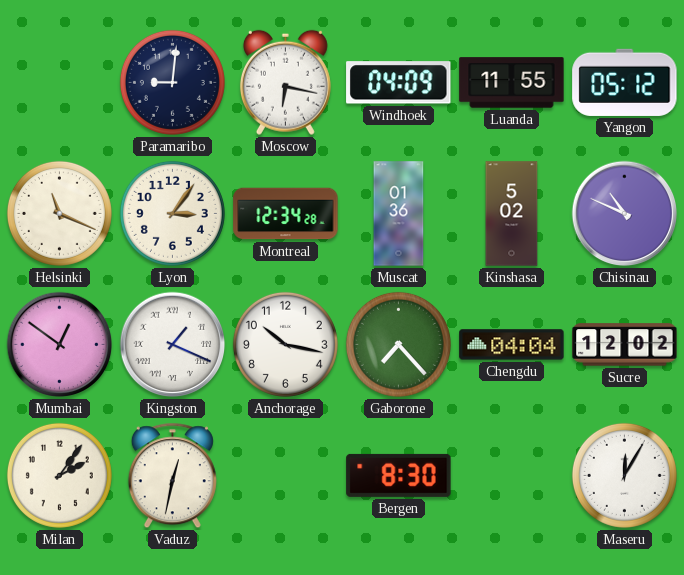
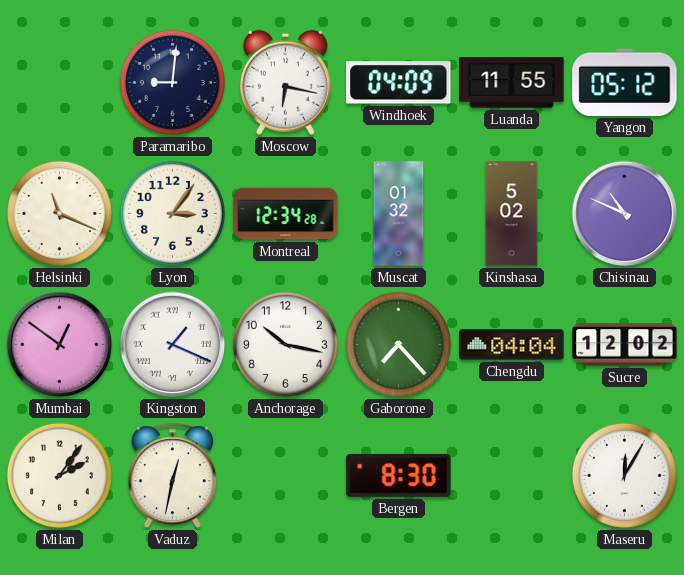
Muscat: 01:36 -> 01:32
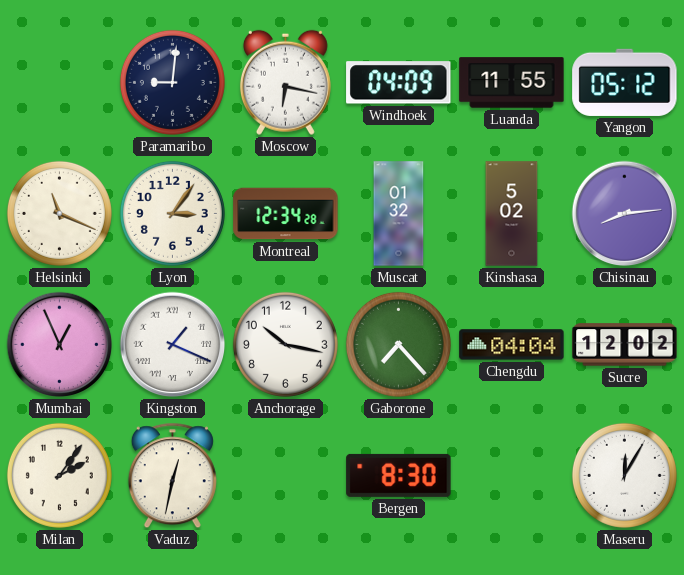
Chisinau: 10:49 -> 8:14
Mumbai: 12:51 -> 12:56
